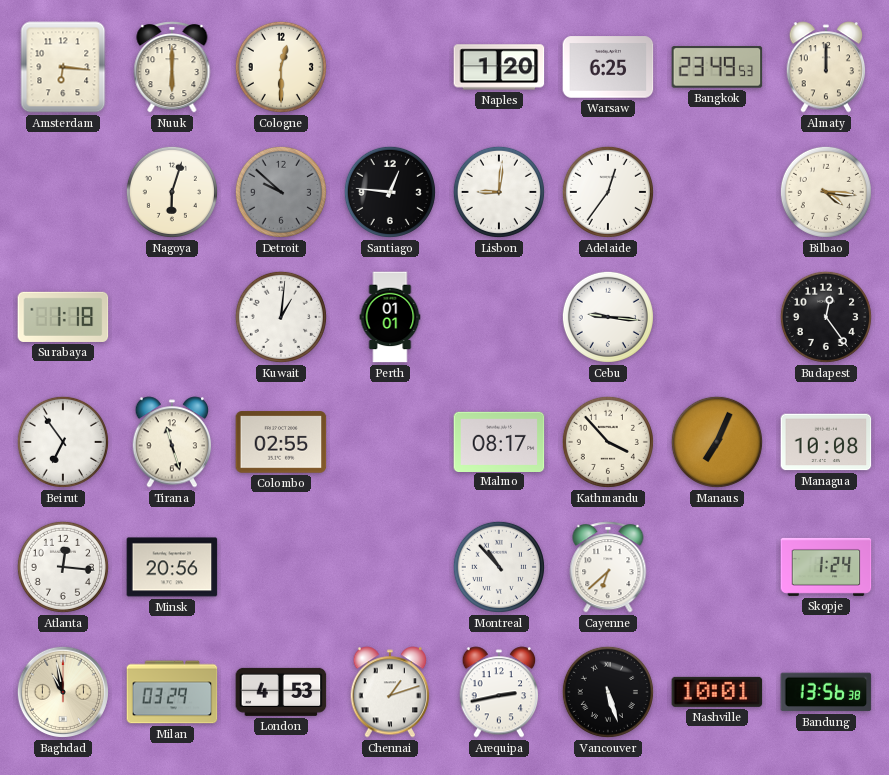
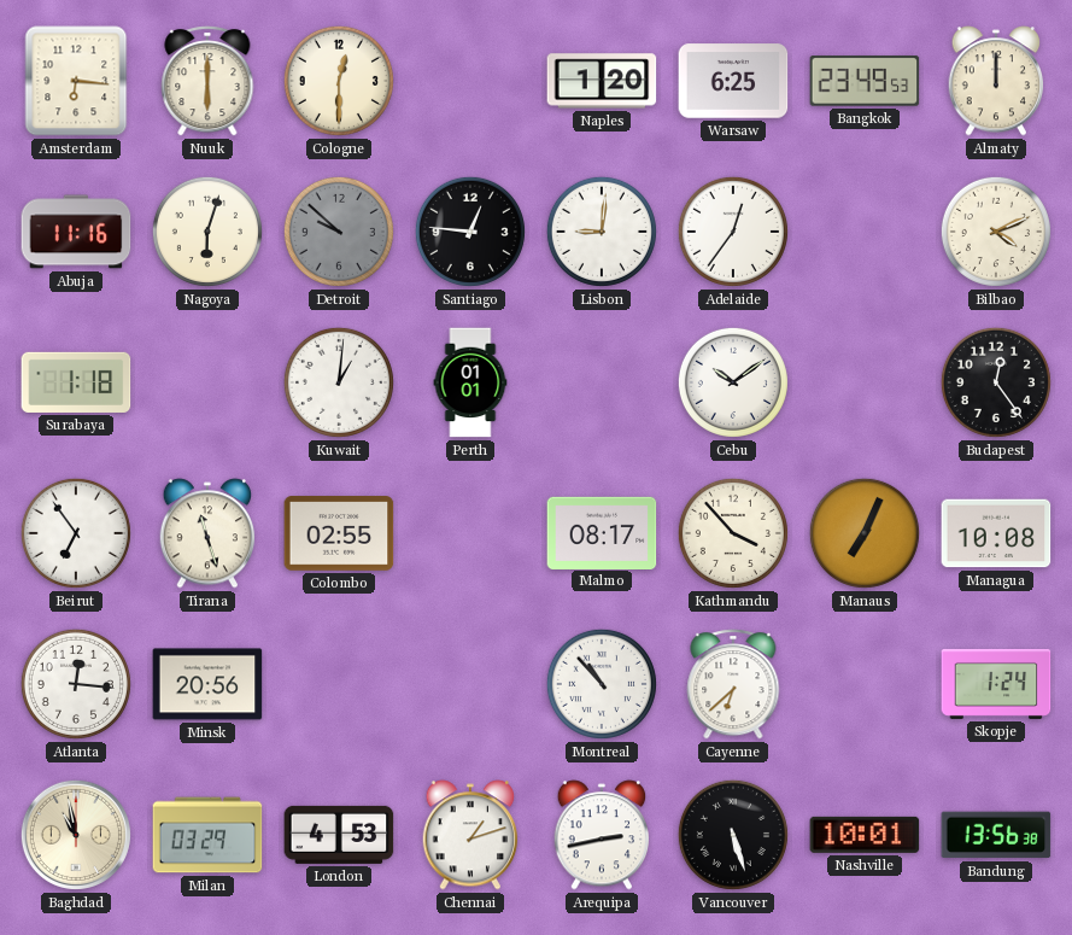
Abuja: none -> 11:16
Bilbao: 4:16 -> 4:11
Cebu: 9:16 -> 10:09
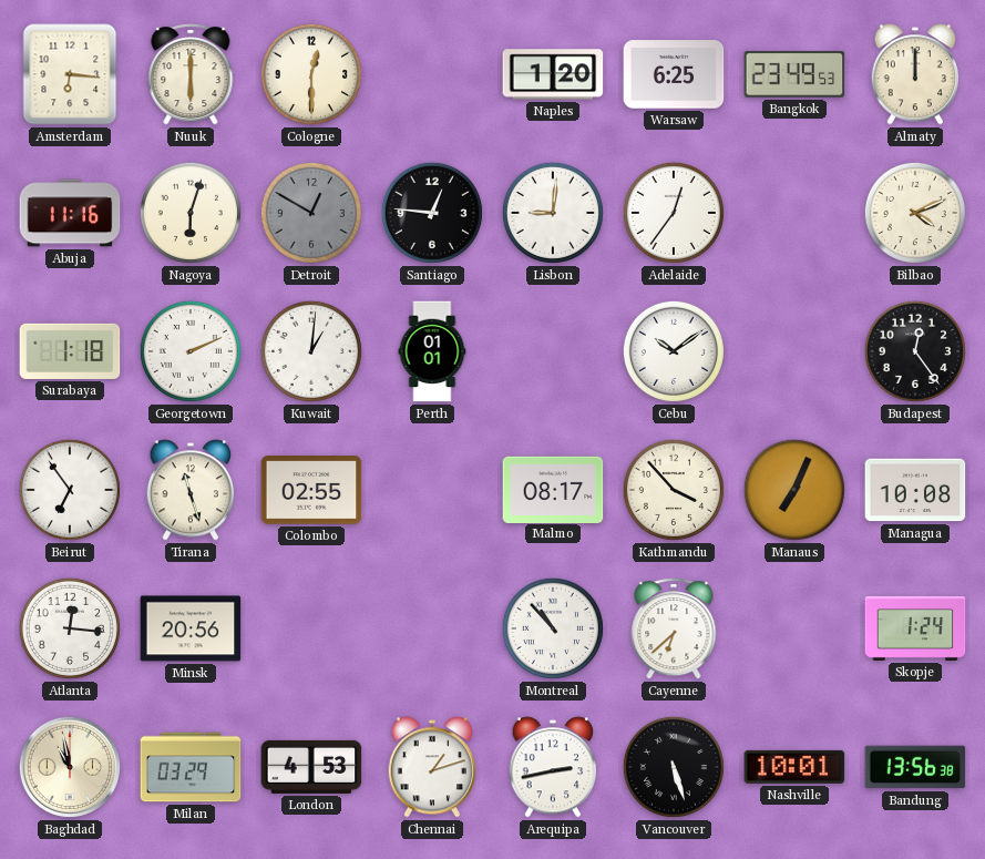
Detroit: 9:52 -> 12:50
Georgetown: none -> 2:11
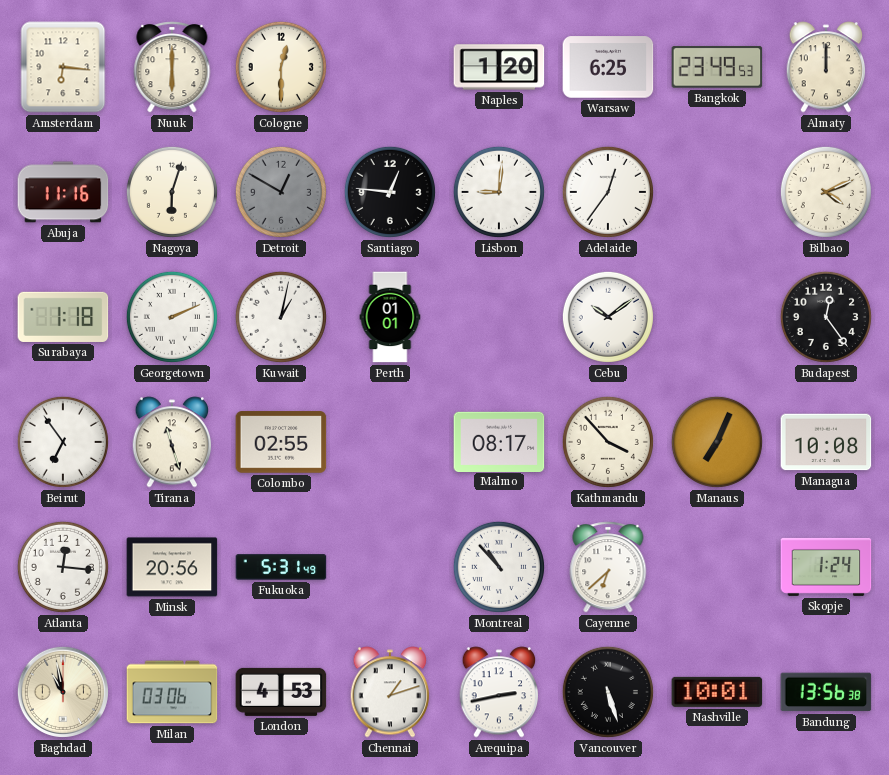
Kuwait: 1:01 -> 1:02
Fukuoka: none -> 5:31
Milan: 03:29 -> 03:06
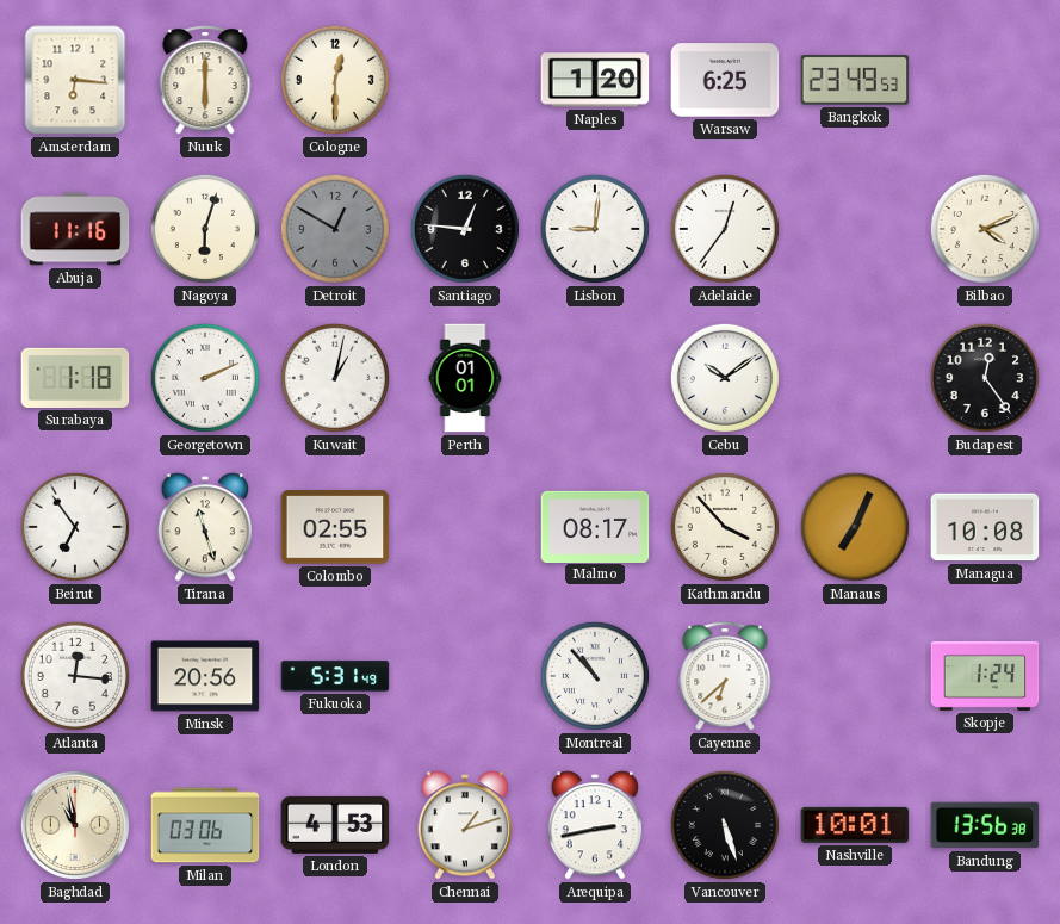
Almaty: 12:00 -> none
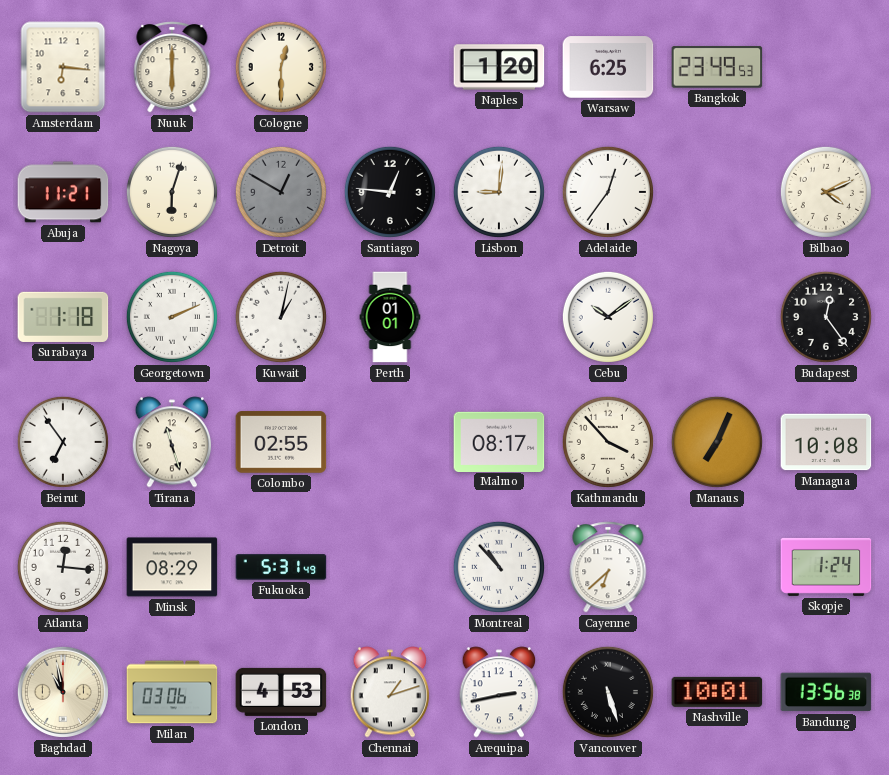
Abuja: 11:16 -> 11:21
Minsk: 20:56 -> 08:29
